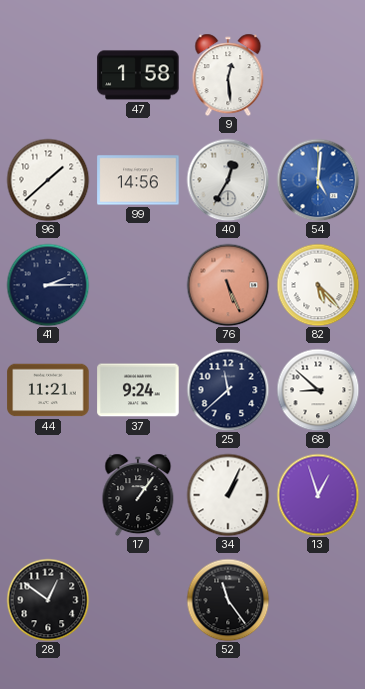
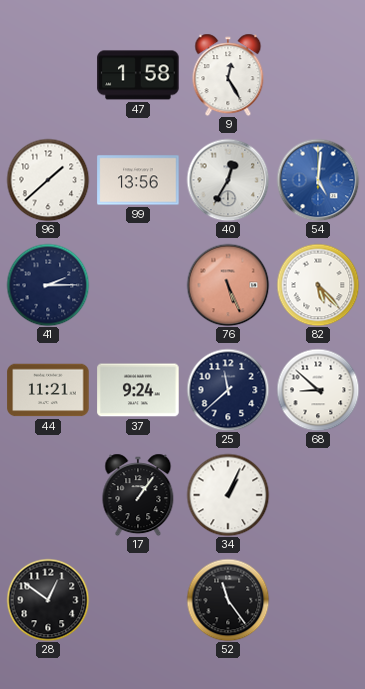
9: 12:29 -> 12:25
99: 14:56 -> 13:56
13: 12:57 -> none
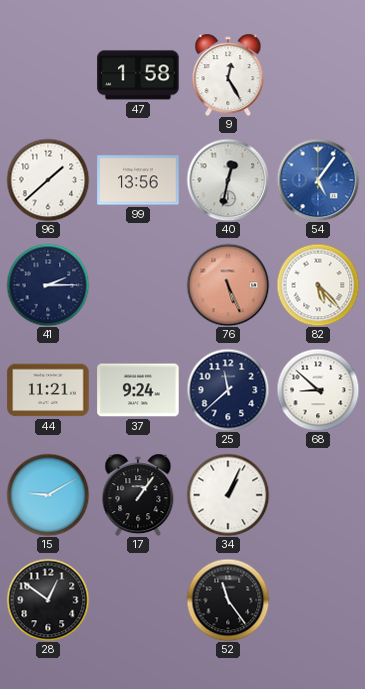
40: 12:35 -> 12:32
54: 5:01 -> 5:06
15: none -> 9:10
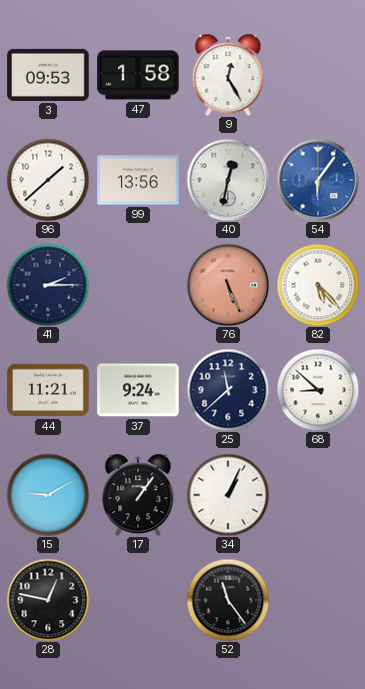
3: none -> 09:53
54: 5:06 -> 6:06
28: 12:51 -> 12:47
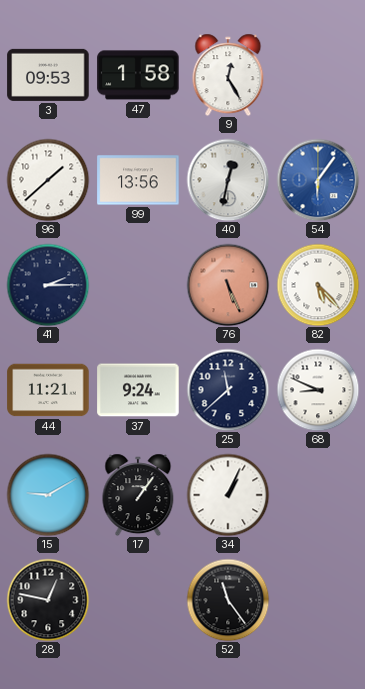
68: 8:52 -> 8:49
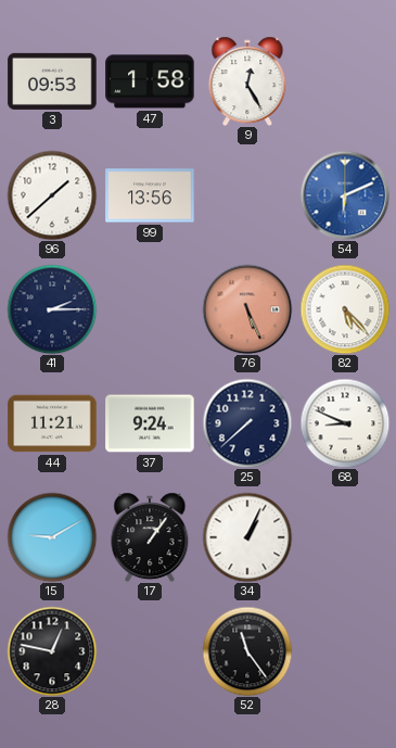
40: 12:32 -> none
54: 6:06 -> 6:11
25: 11:38 -> 7:38
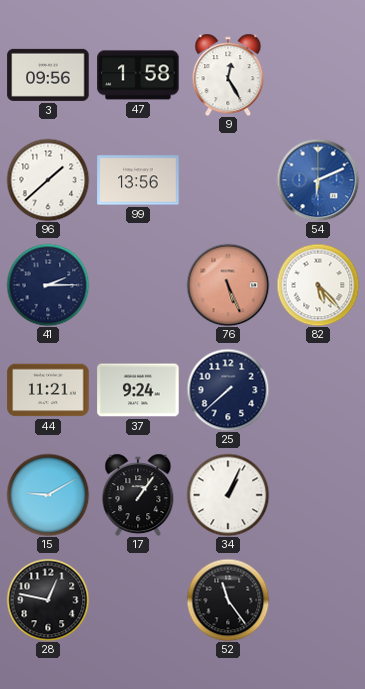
3: 09:53 -> 09:56
68: 8:49 -> none
